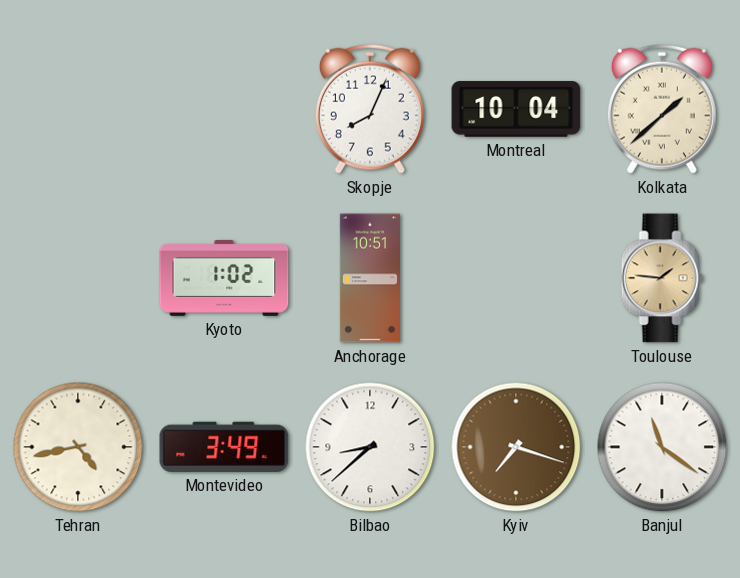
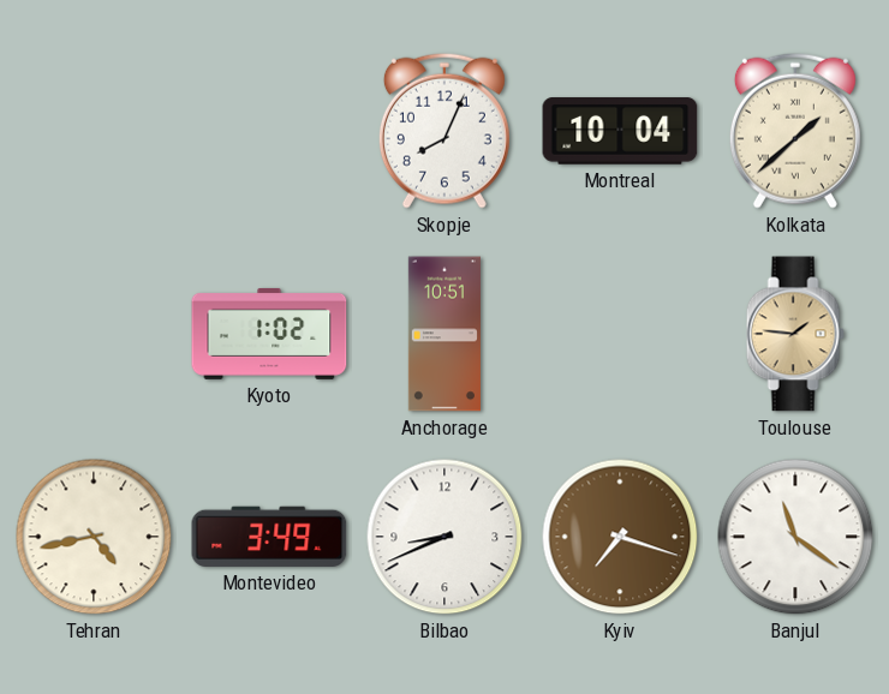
Bilbao: 8:38 -> 8:41
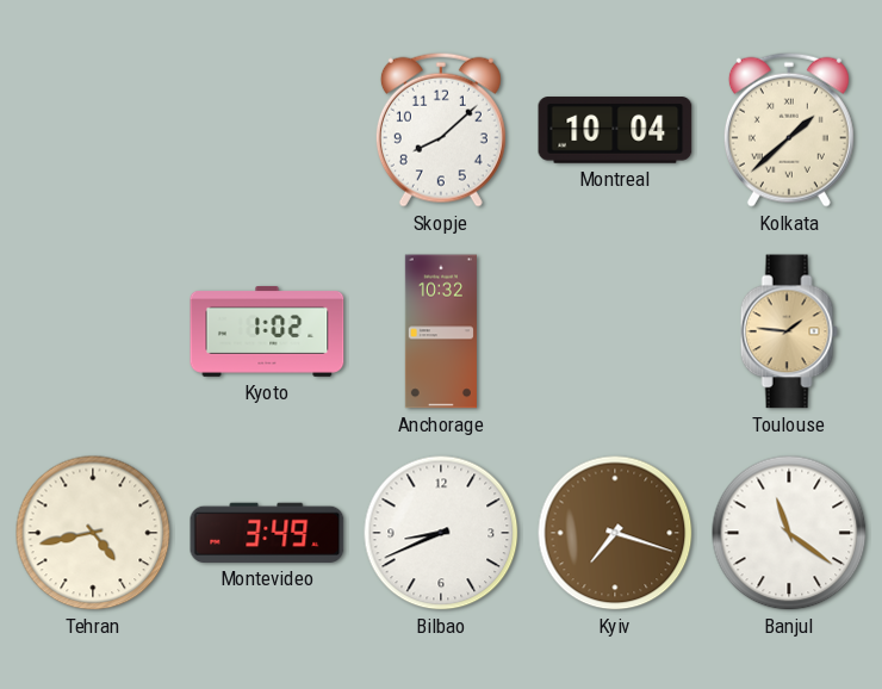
Skopje: 8:04 -> 8:08
Anchorage: 10:51 -> 10:32
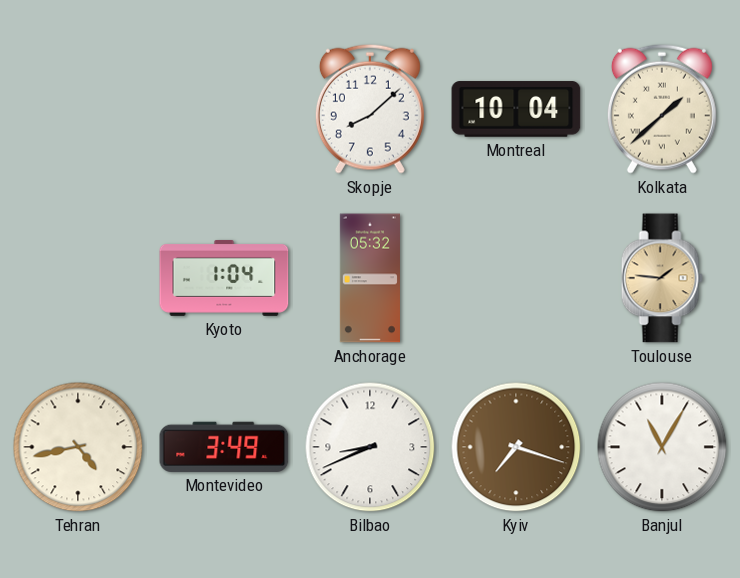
Kyoto: 1:02 -> 1:04
Anchorage: 10:32 -> 05:32
Banjul: 11:21 -> 11:05
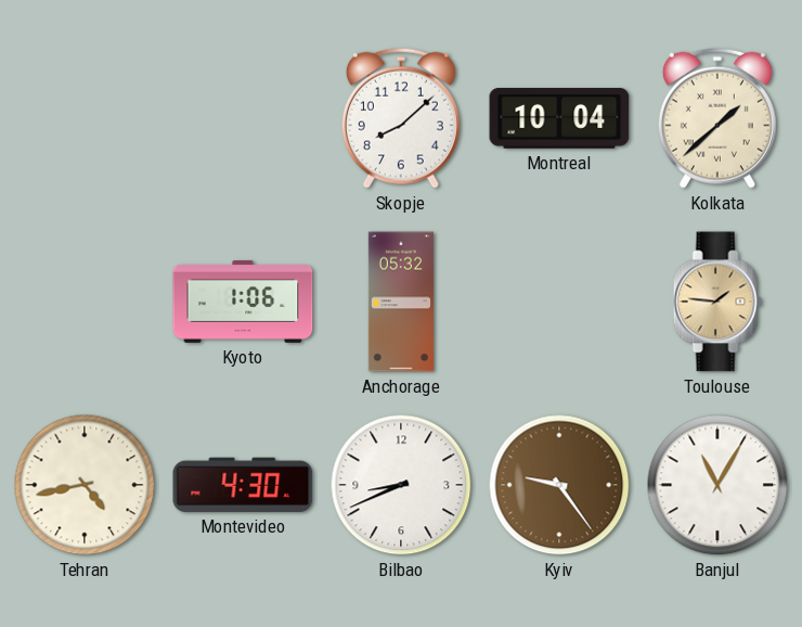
Kyoto: 1:04 -> 1:06
Montevideo: 3:49 -> 4:30
Kyiv: 7:18 -> 9:24
